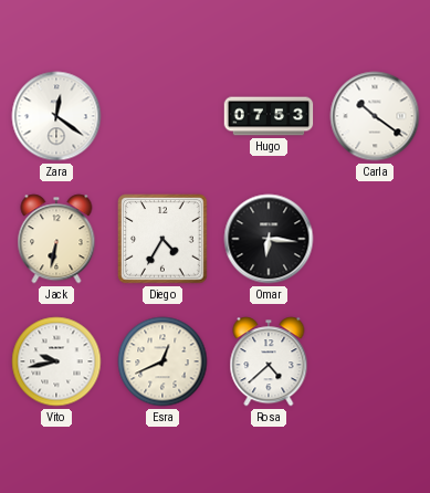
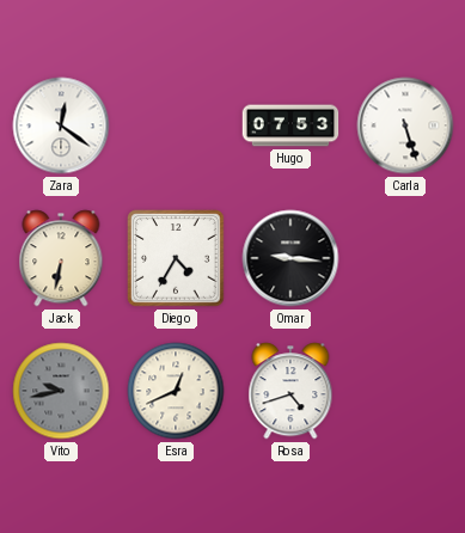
Carla: 10:21 -> 5:27
Omar: 6:16 -> 9:16
Vito dial: white -> grey
Rosa: 4:38 -> 4:42
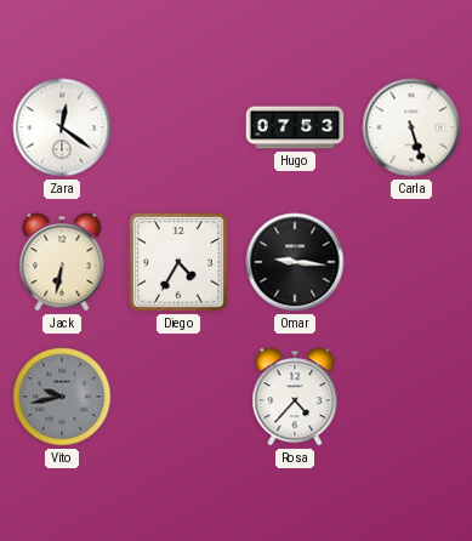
Esra: 12:41 -> none
Rosa: 4:42 -> 4:37
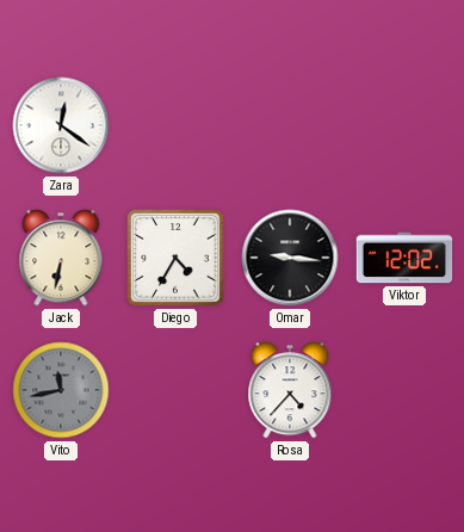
Hugo: 07:53 -> none
Carla: 5:27 -> none
Viktor: none -> 12:02
Vito: 9:43 -> 11:43
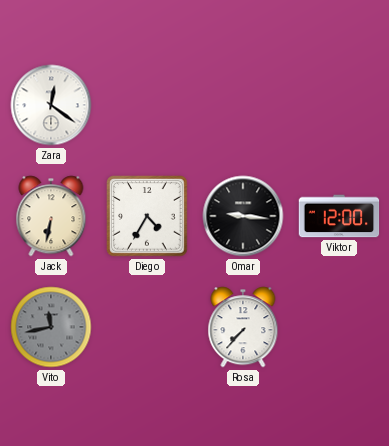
Viktor: 12:02 -> 12:00
Rosa: 4:37 -> 7:37
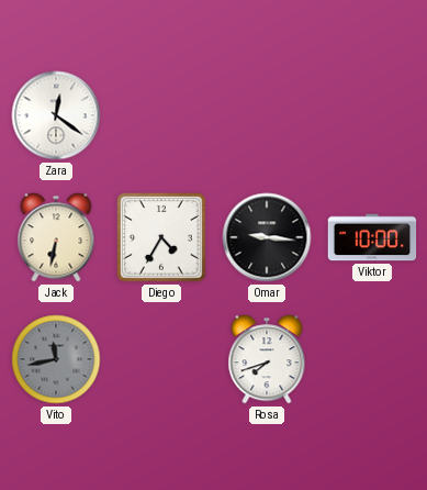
Viktor: 12:00 -> 10:00
Rosa: 7:37 -> 7:42
